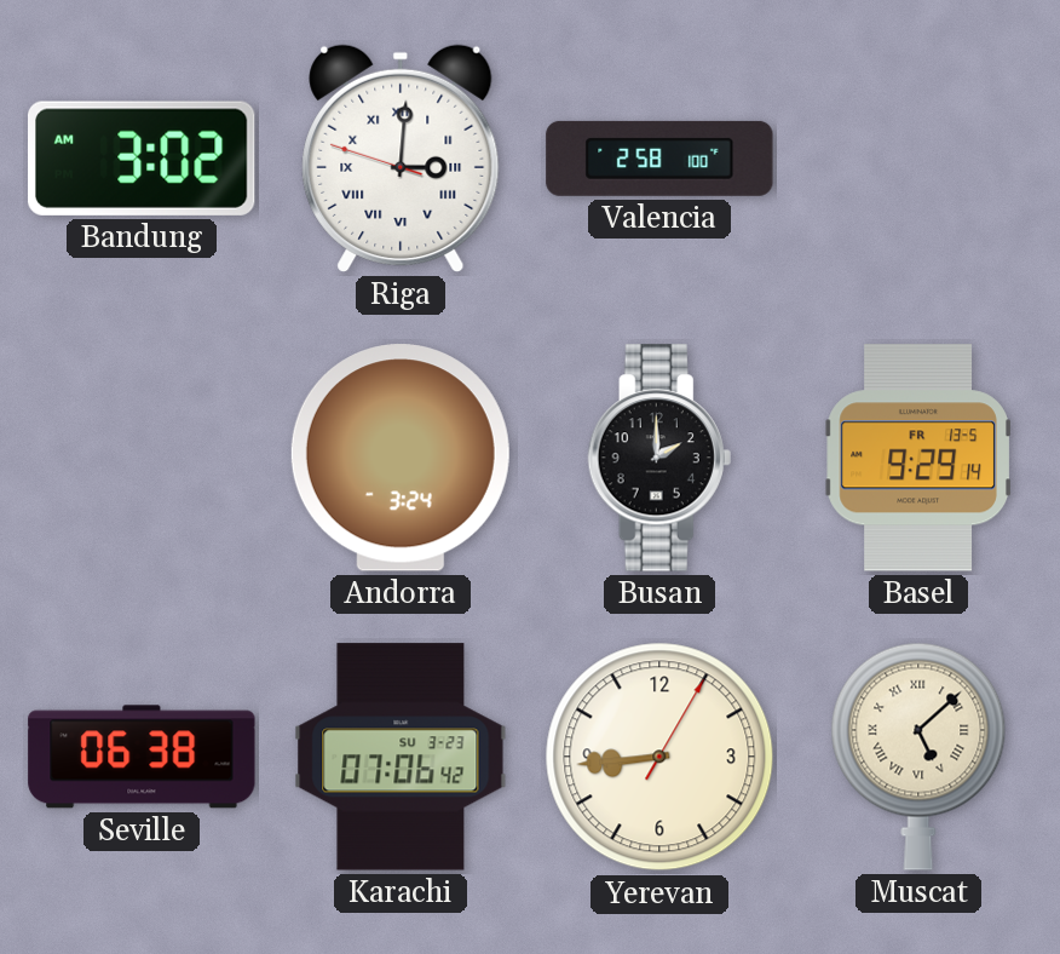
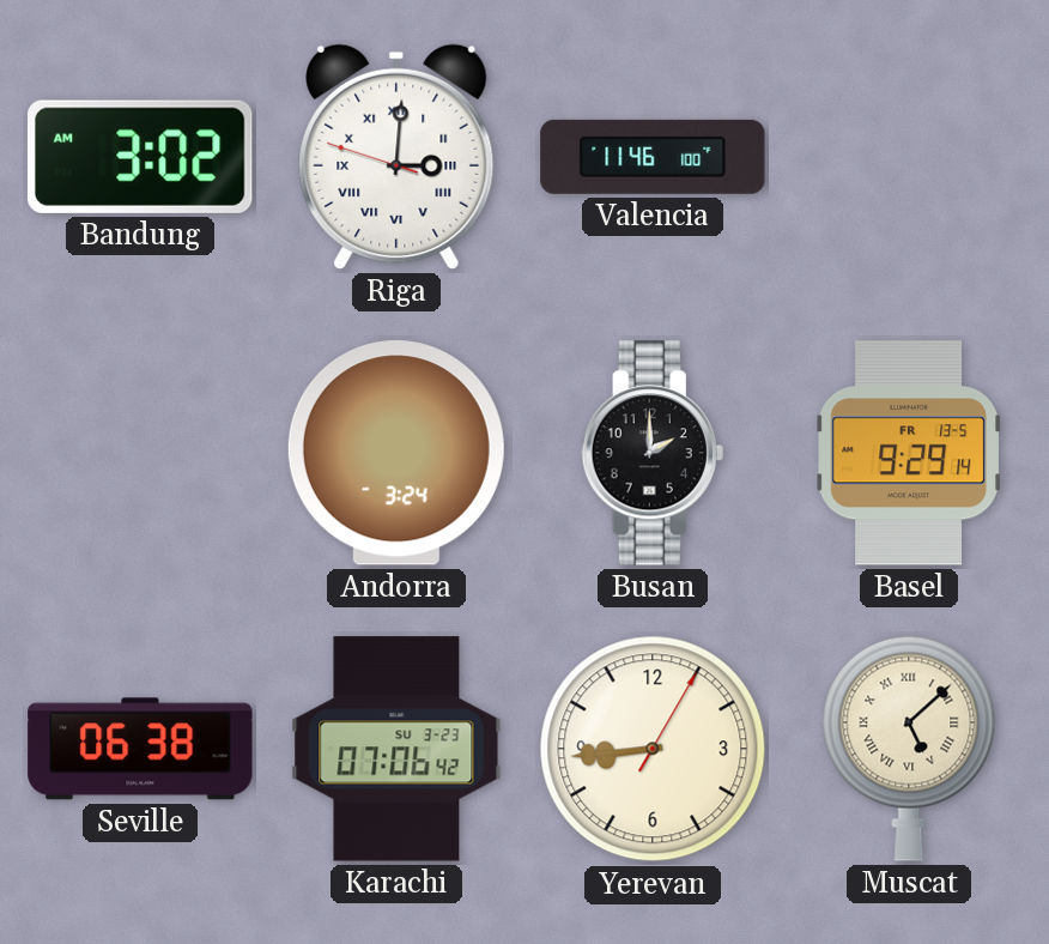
Valencia: 2:58 -> 11:46
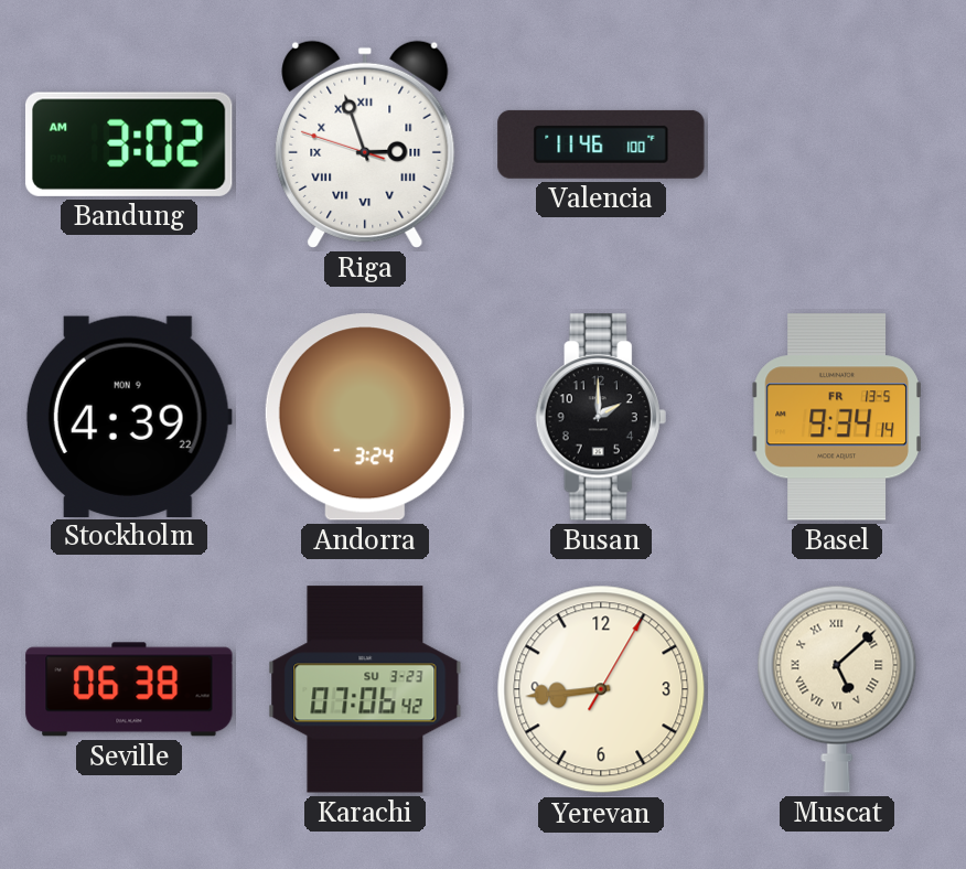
Riga: 3:00 -> 2:56
Stockholm: none -> 4:39
Basel: 9:29 -> 9:34
